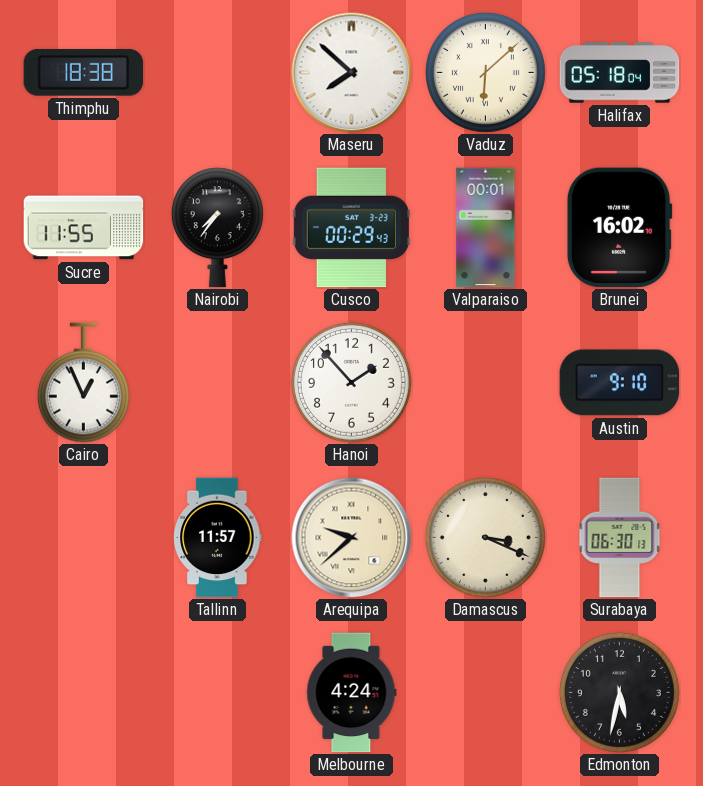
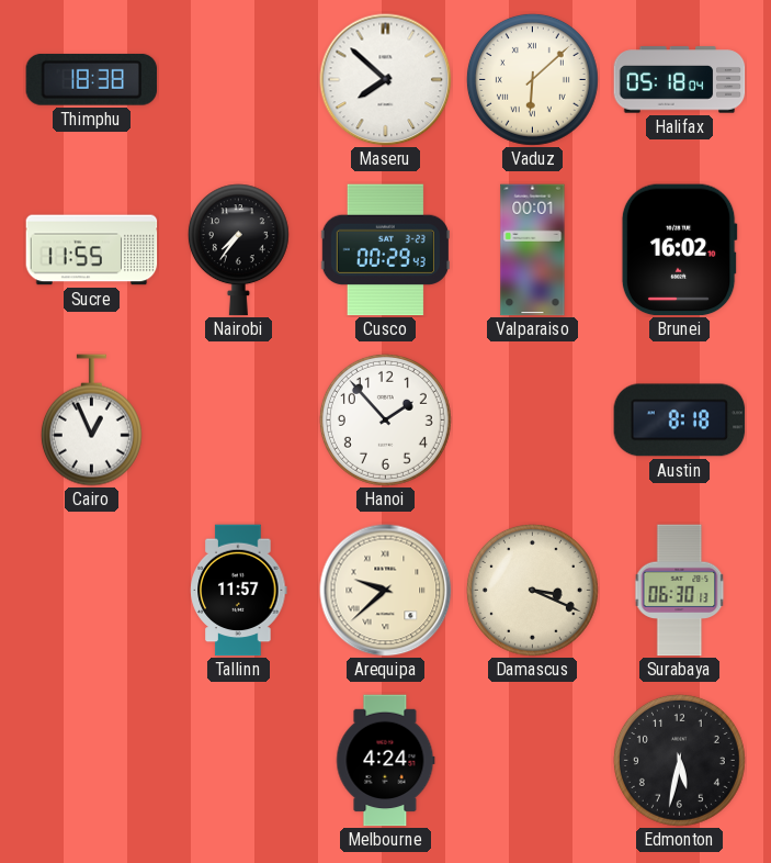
Austin: 9:10 -> 8:18
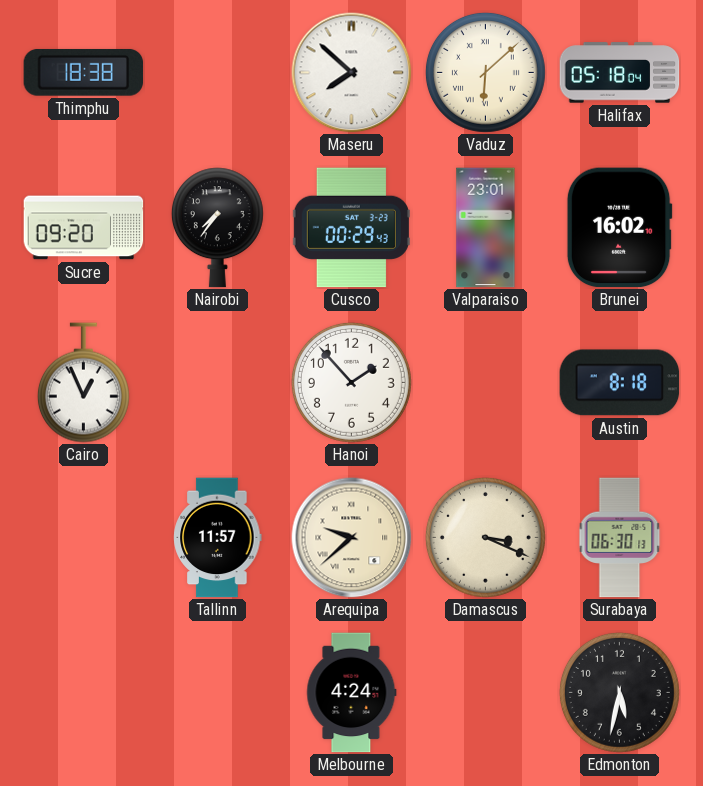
Sucre: 11:55 -> 09:20
Valparaiso: 00:01 -> 23:01
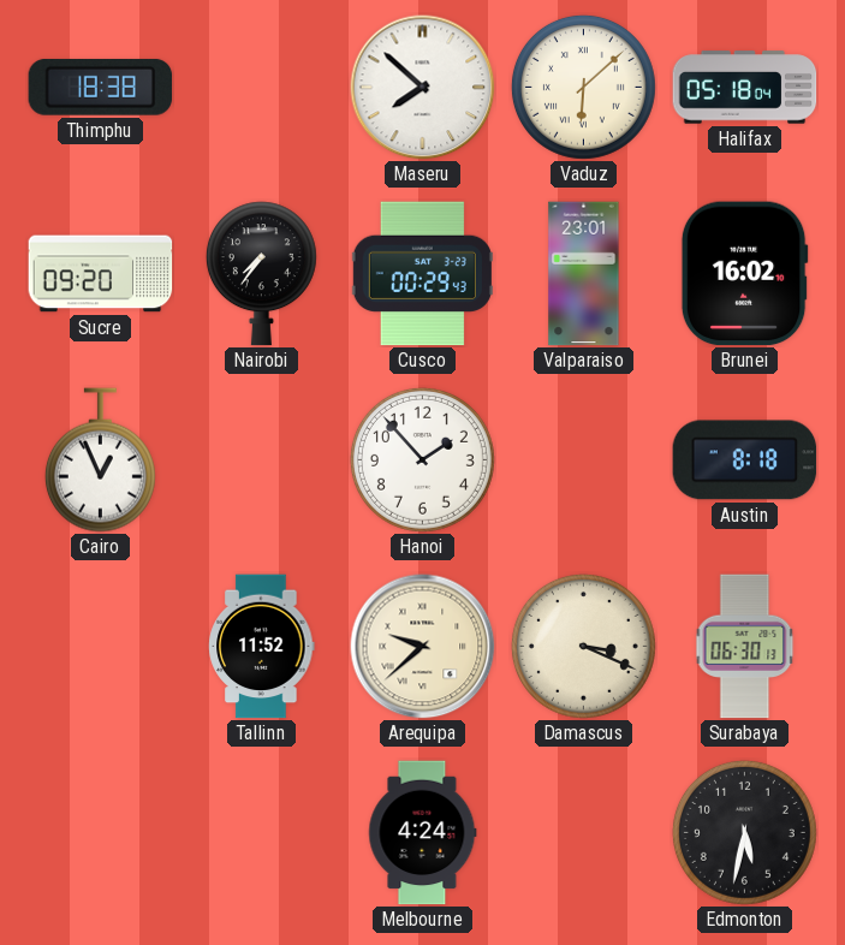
Tallinn: 11:57 -> 11:52
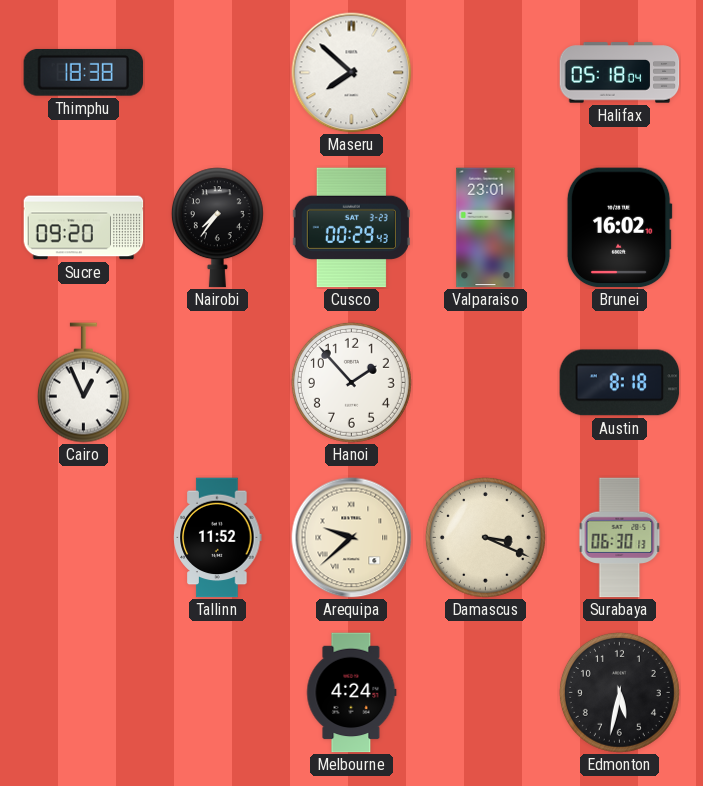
Vaduz: 6:08 -> none
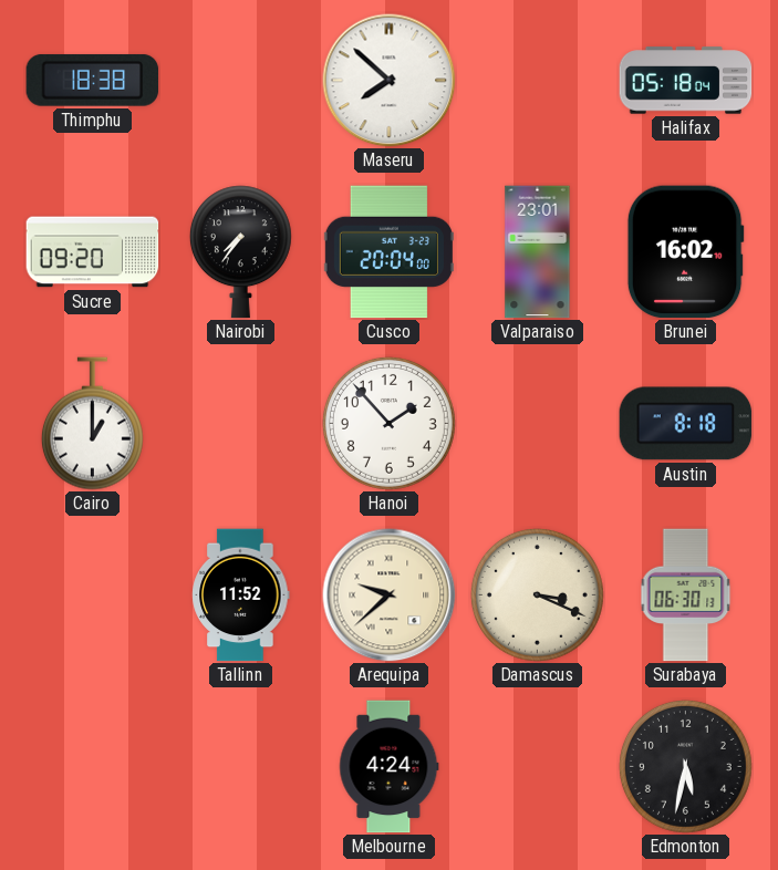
Cusco: 00:29 -> 20:04
Cairo: 12:56 -> 1:00
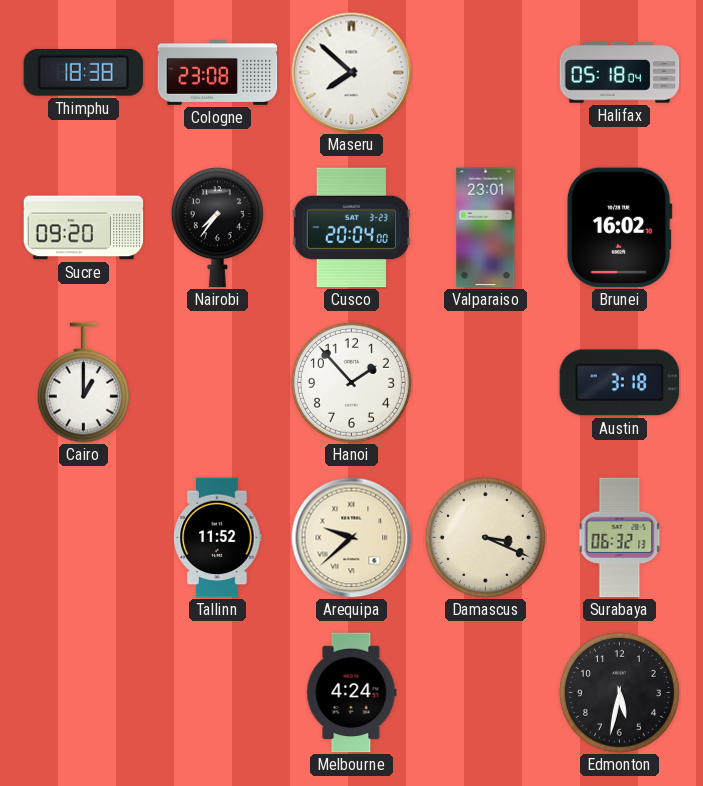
Cologne: none -> 23:08
Austin: 8:18 -> 3:18
Surabaya: 06:30 -> 06:32
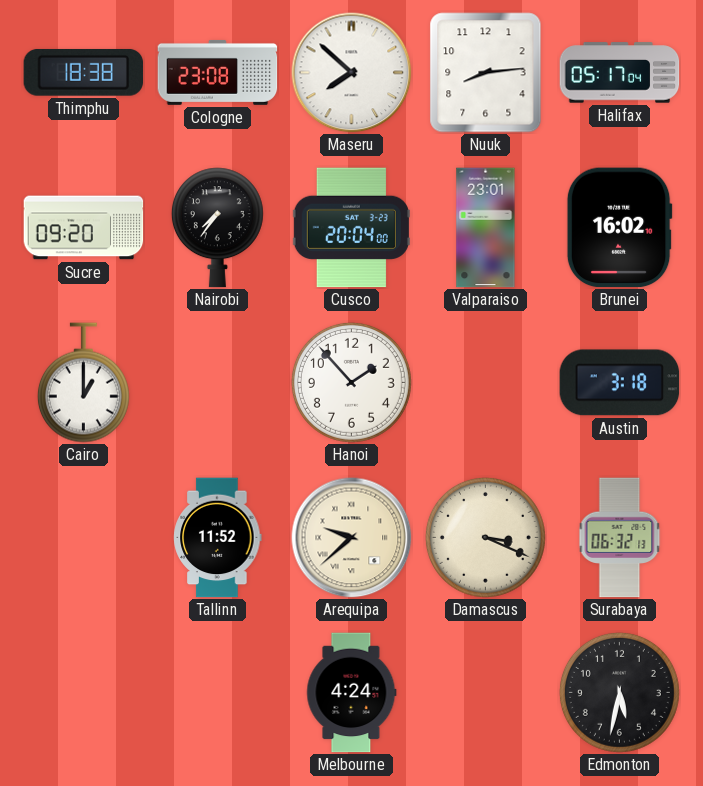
Nuuk: none -> 8:14
Halifax: 05:18 -> 05:17
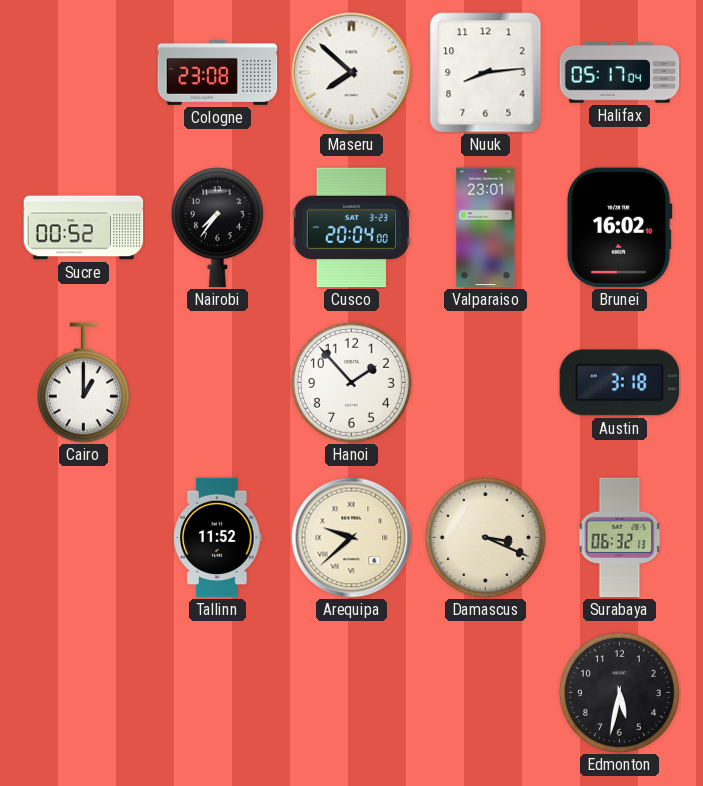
Thimphu: 18:38 -> none
Sucre: 09:20 -> 00:52
Melbourne: 4:24 -> none
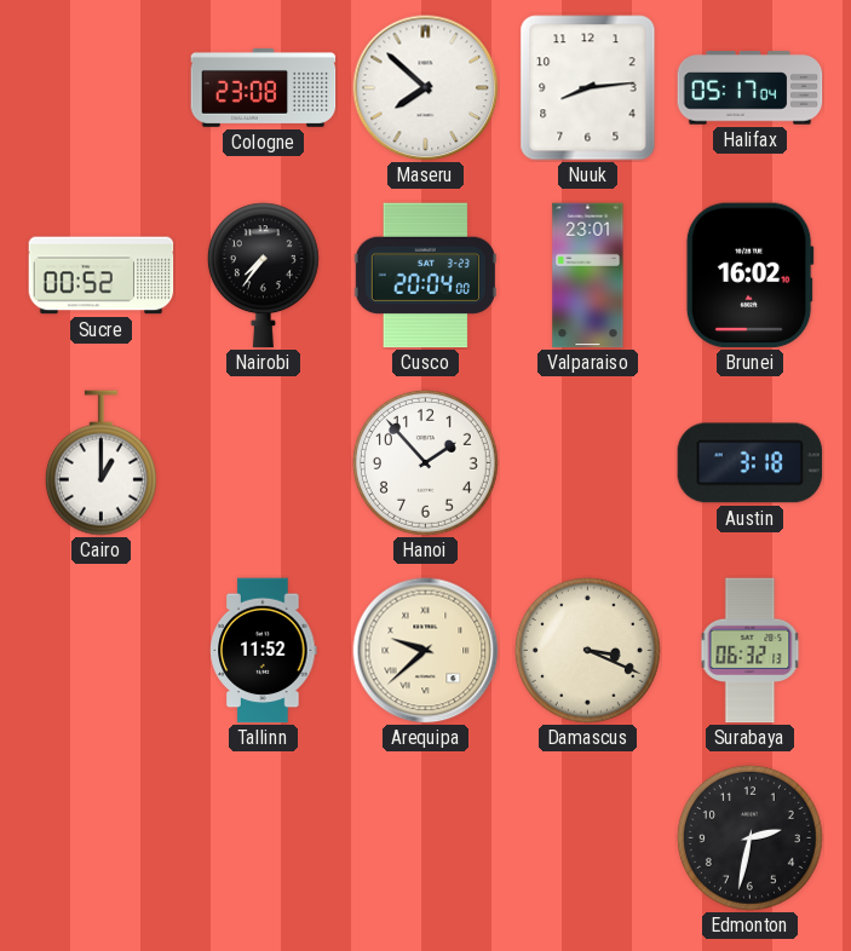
Edmonton: 5:32 -> 2:32
